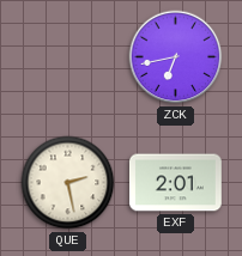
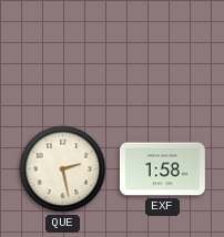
ZCK: 6:43 -> none
EXF: 2:01 -> 1:58
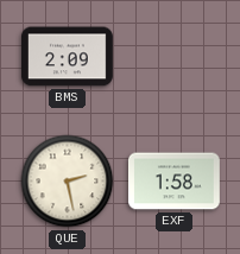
BMS: none -> 2:09
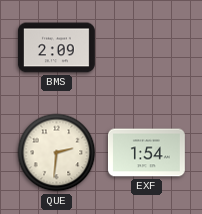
QUE: 2:28 -> 2:31
EXF: 1:58 -> 1:54
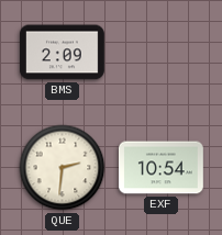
EXF: 1:54 -> 10:54
